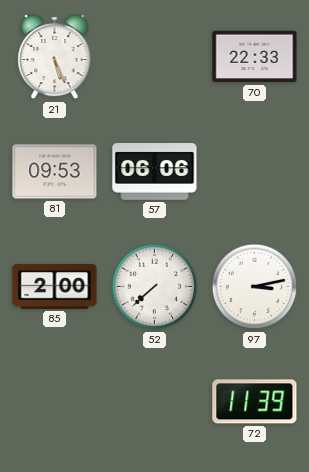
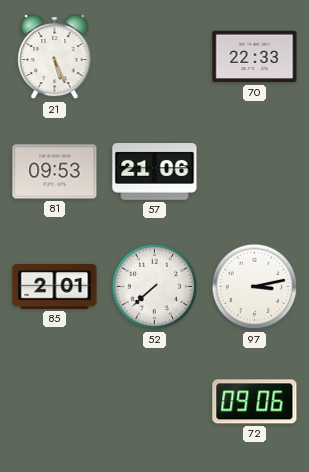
57: 06:06 -> 21:06
85: 2:00 -> 2:01
72: 11:39 -> 09:06
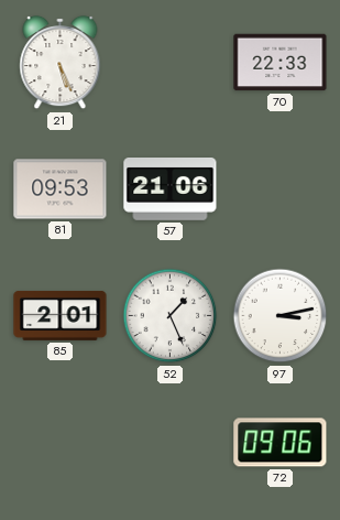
52: 7:38 -> 1:26
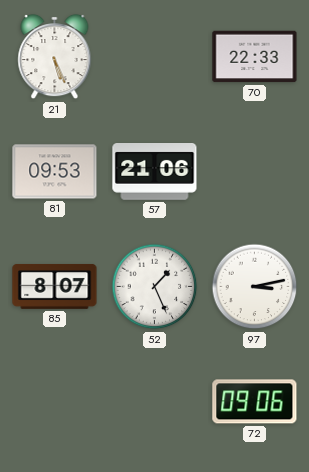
85: 2:01 -> 8:07
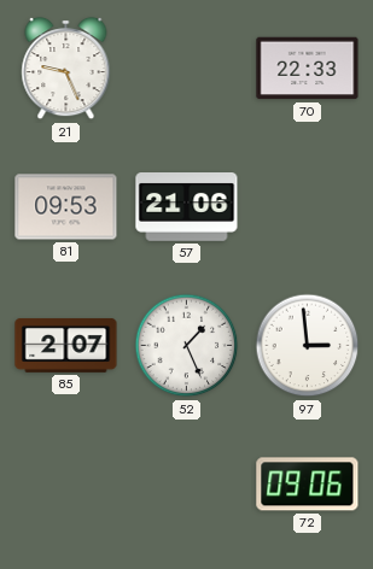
21: 5:26 -> 9:26
85: 8:07 -> 2:07
97: 3:13 -> 2:59
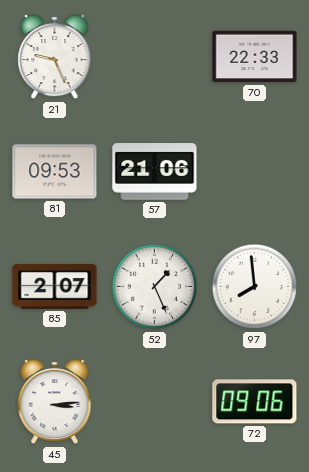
97: 2:59 -> 7:59
45: none -> 3:14
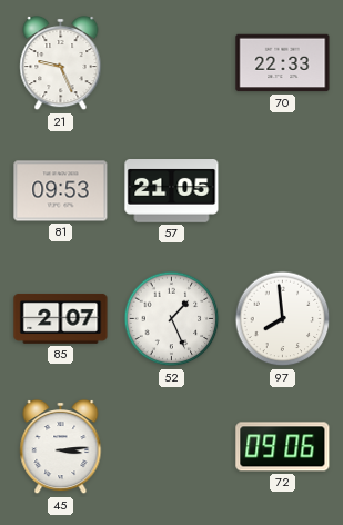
57: 21:06 -> 21:05
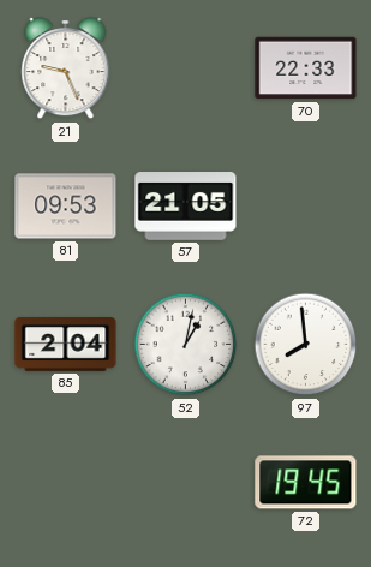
85: 2:07 -> 2:04
52: 1:26 -> 1:02
45: 3:14 -> none
72: 09:06 -> 19:45
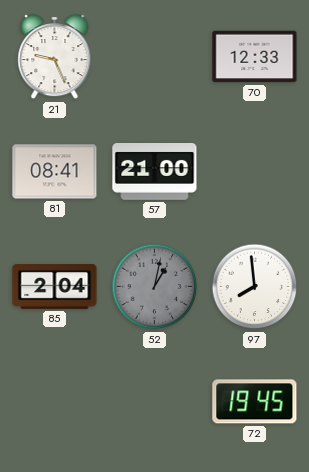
70: 22:33 -> 12:33
81: 09:53 -> 08:41
57: 21:05 -> 21:00
52 dial: white -> grey
